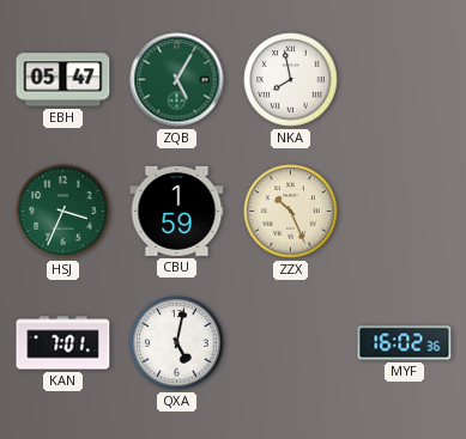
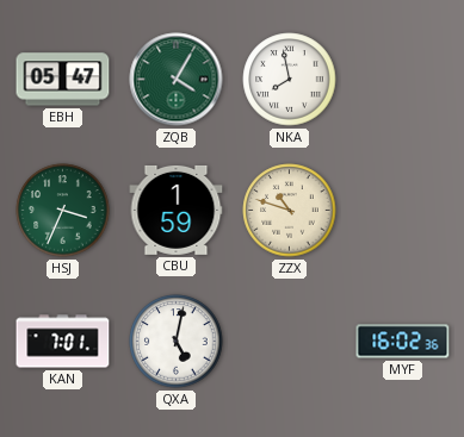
ZQB: 5:05 -> 4:05
ZZX: 10:26 -> 10:48
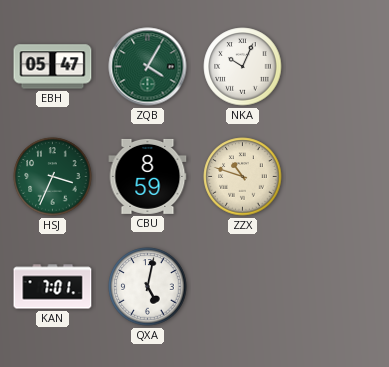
NKA: 7:58 -> 10:04
CBU: 1:59 -> 8:59
MYF: 16:02 -> none
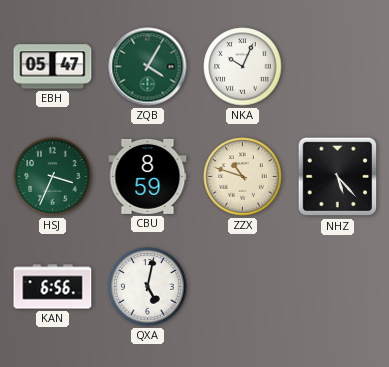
NHZ: none -> 5:23
KAN: 7:01 -> 6:56
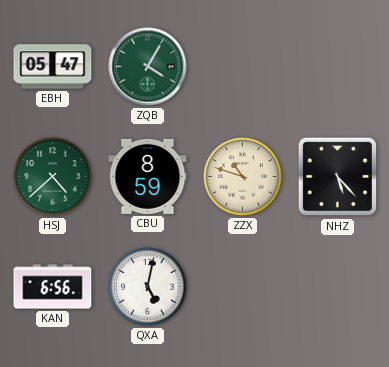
NKA: 10:04 -> none
HSJ: 3:34 -> 4:38
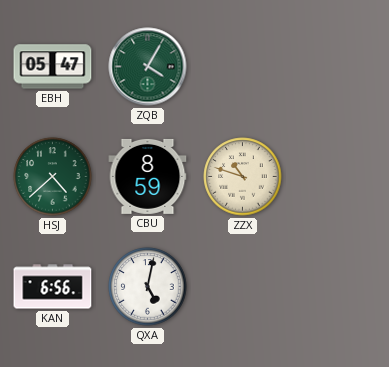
NHZ: 5:23 -> none
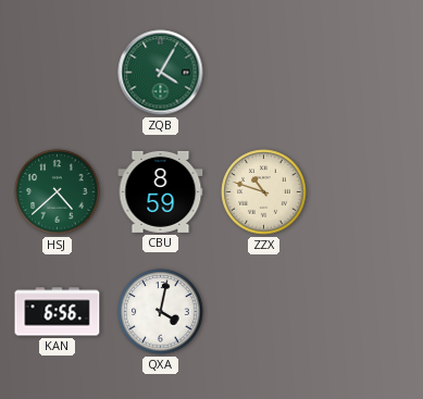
EBH: 05:47 -> none
QXA: 5:02 -> 4:02
